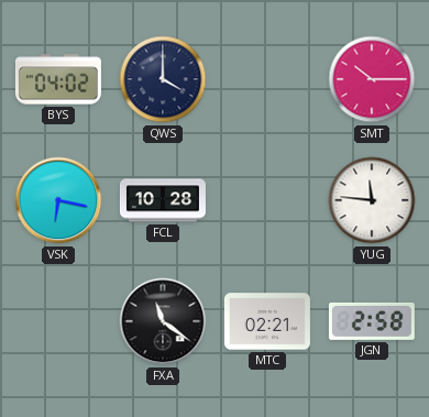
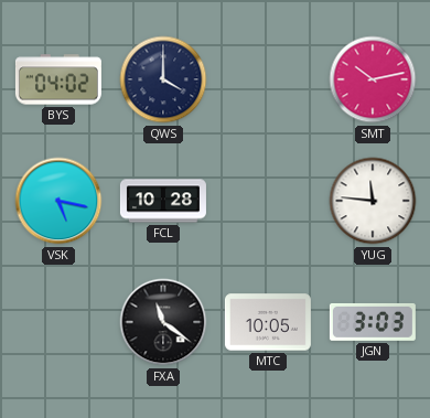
SMT: 10:15 -> 10:13
VSK: 6:17 -> 5:17
MTC: 02:21 -> 10:05
JGN: 2:58 -> 3:03
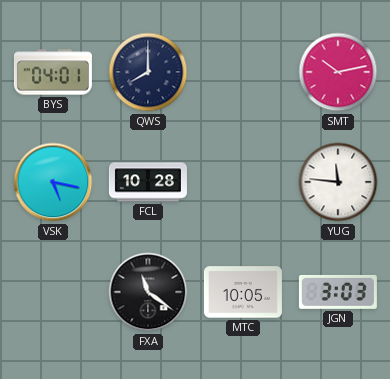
BYS: 04:02 -> 04:01
QWS: 4:00 -> 8:00
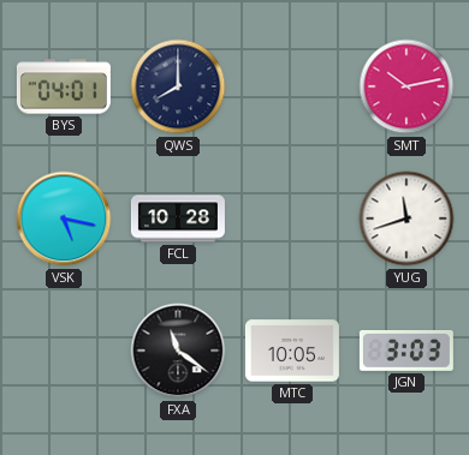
YUG: 11:46 -> 11:42
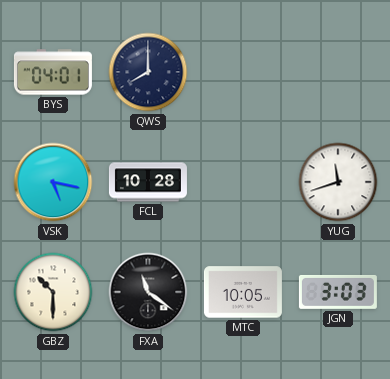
SMT: 10:13 -> none
GBZ: none -> 10:30
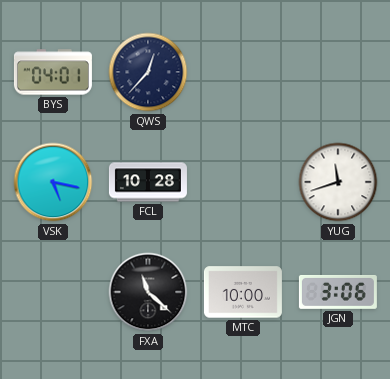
QWS: 8:00 -> 12:37
GBZ: 10:30 -> none
FXA: 11:21 -> 11:22
MTC: 10:05 -> 10:00
JGN: 3:03 -> 3:06
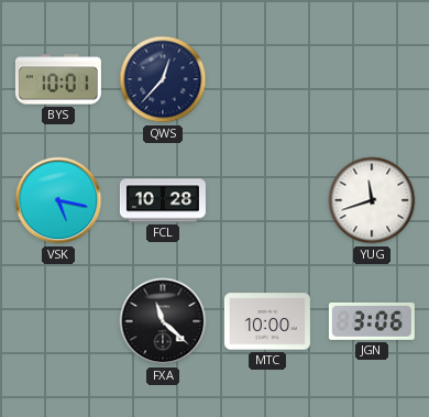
BYS: 04:01 -> 10:01
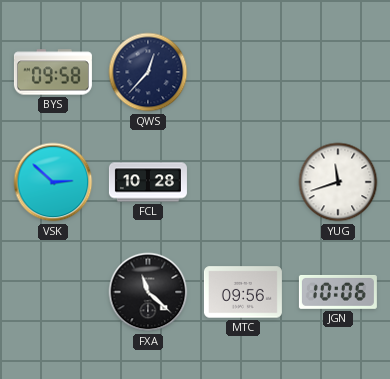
BYS: 10:01 -> 09:58
VSK: 5:17 -> 2:52
MTC: 10:00 -> 09:56
JGN: 3:06 -> 10:06
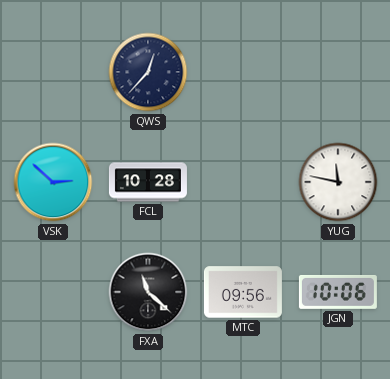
BYS: 09:58 -> none
YUG: 11:42 -> 11:47
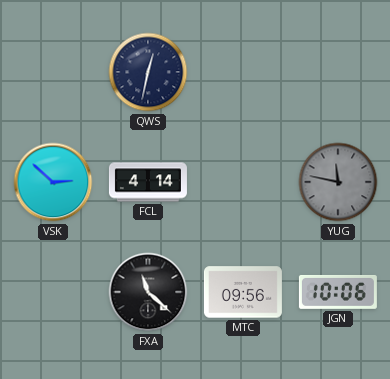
QWS: 12:37 -> 12:32
FCL: 10:28 -> 4:14
YUG dial: white -> grey
